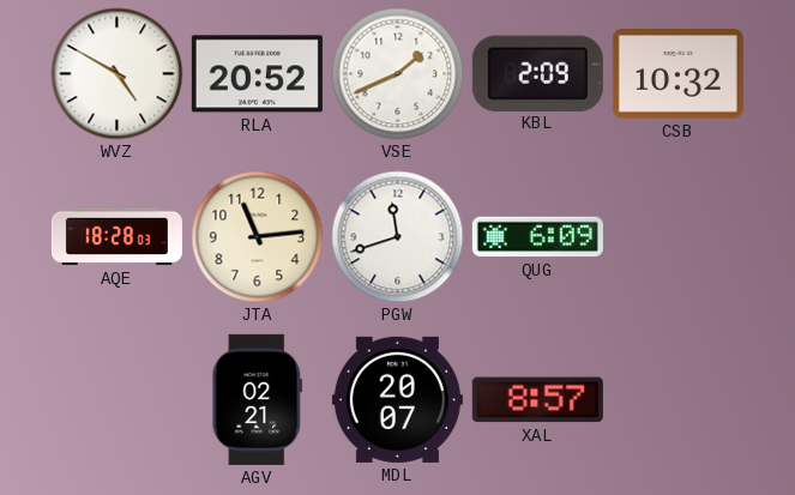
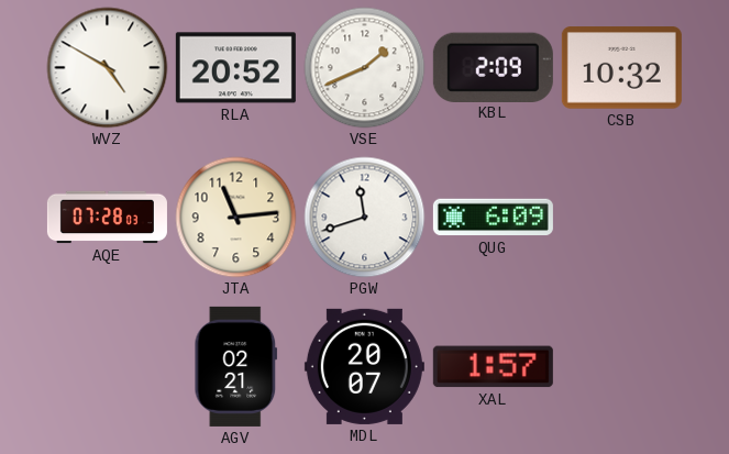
AQE: 18:28 -> 07:28
XAL: 8:57 -> 1:57
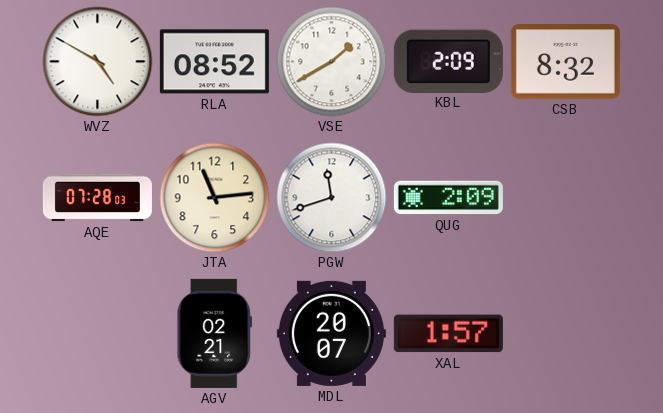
RLA: 20:52 -> 08:52
VSE: 1:41 -> 1:40
CSB: 10:32 -> 8:32
QUG: 6:09 -> 2:09
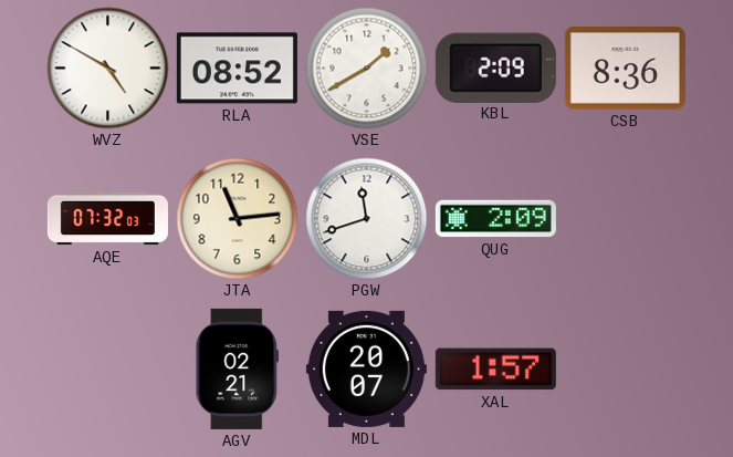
CSB: 8:32 -> 8:36
AQE: 07:28 -> 07:32
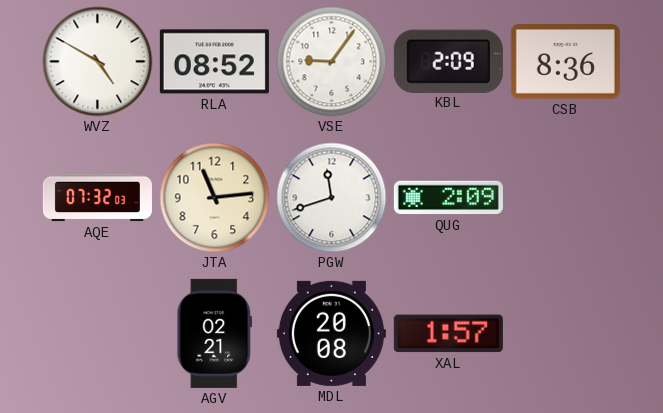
VSE: 1:40 -> 9:06
MDL: 20:07 -> 20:08
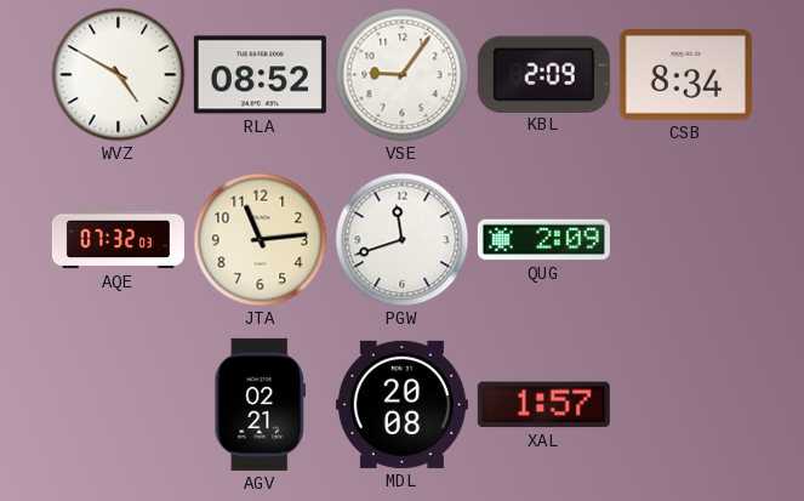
CSB: 8:36 -> 8:34
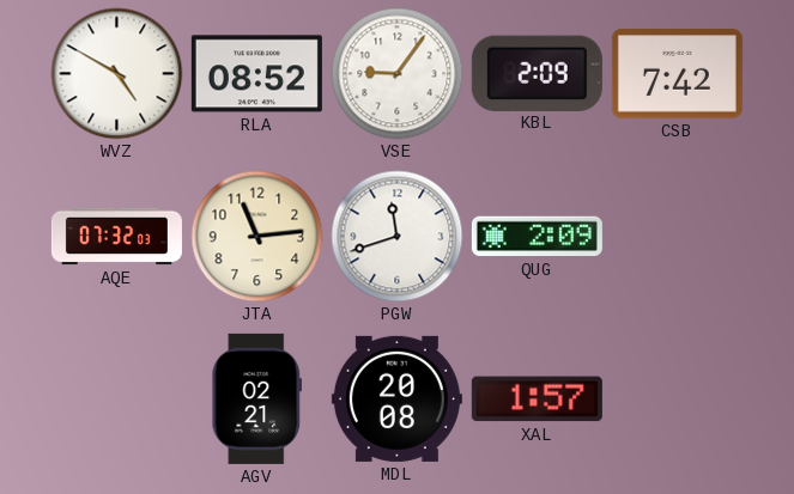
CSB: 8:34 -> 7:42
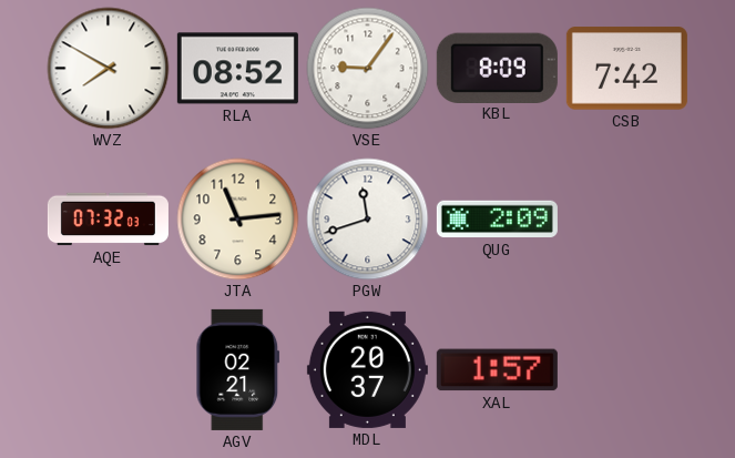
WVZ: 4:50 -> 7:50
KBL: 2:09 -> 8:09
MDL: 20:08 -> 20:37
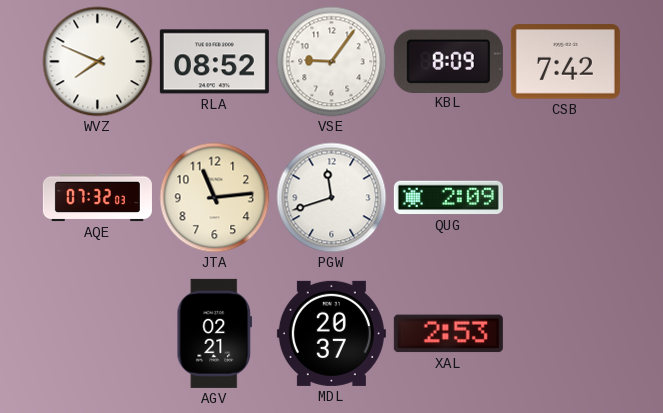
WVZ: 7:50 -> 7:49
XAL: 1:57 -> 2:53
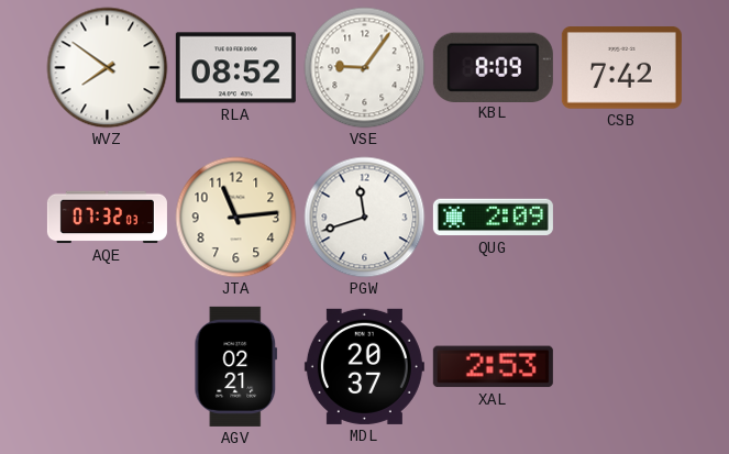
WVZ: 7:49 -> 7:51
